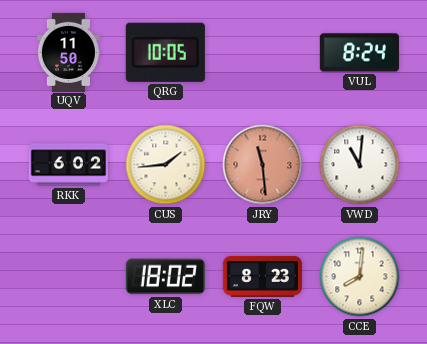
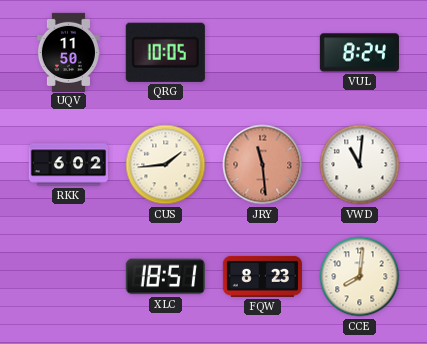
XLC: 18:02 -> 18:51
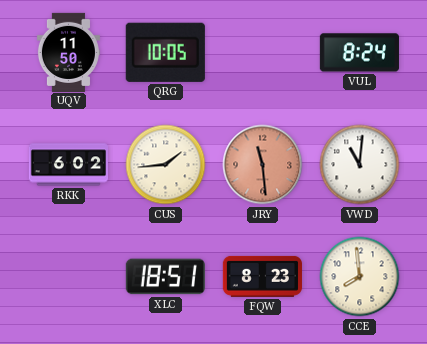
CCE: 8:01 -> 7:59
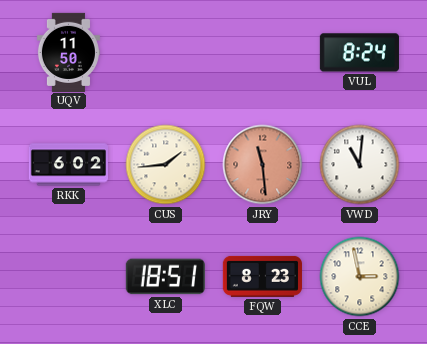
QRG: 10:05 -> none
CCE: 7:59 -> 2:58
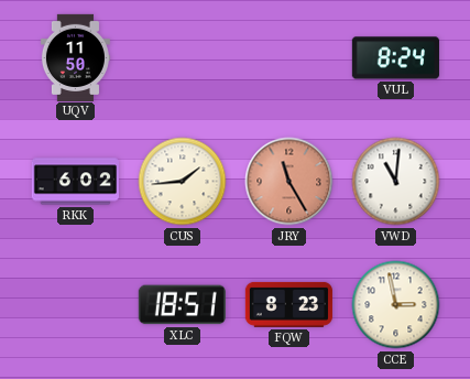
JRY: 11:29 -> 11:25
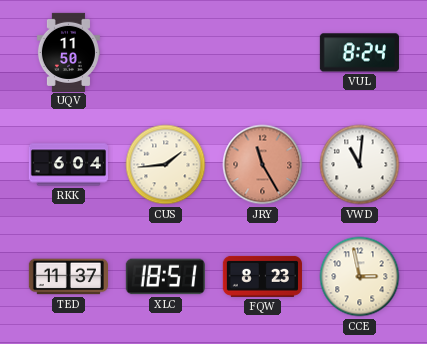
RKK: 6:02 -> 6:04
TED: none -> 11:37
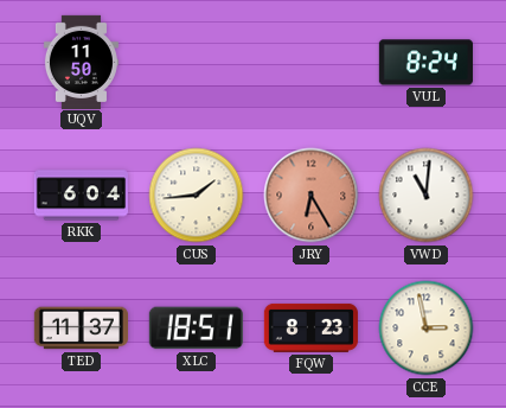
JRY: 11:25 -> 6:25
